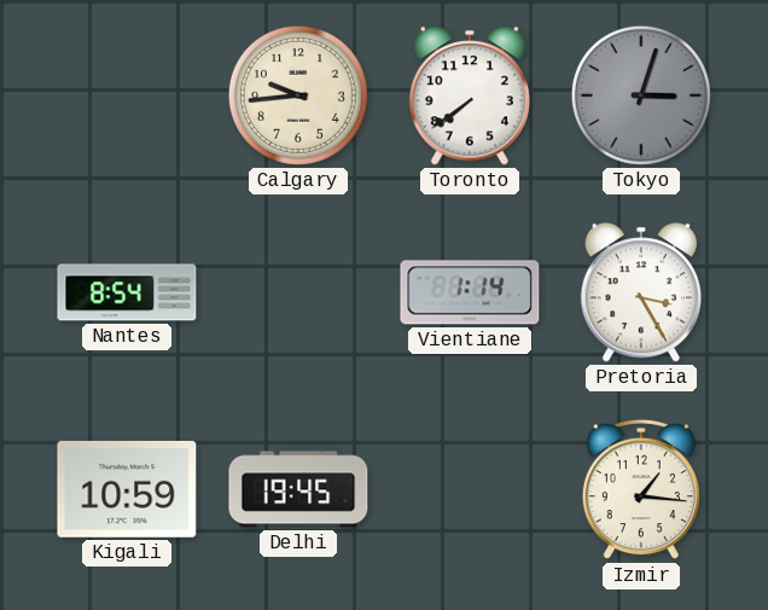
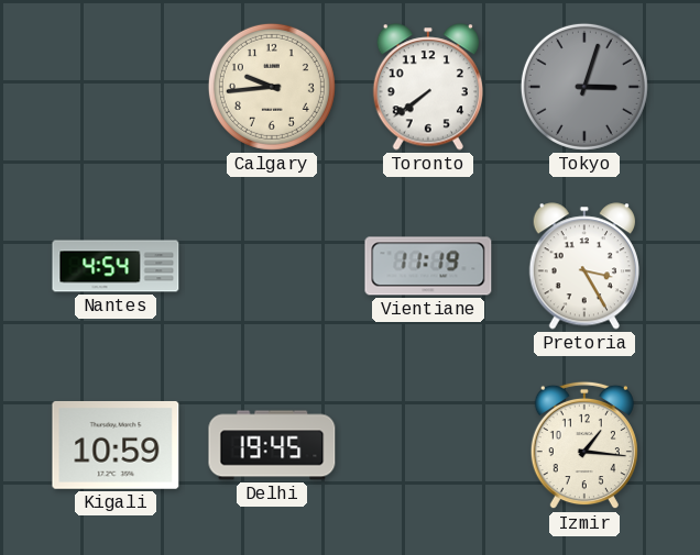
Nantes: 8:54 -> 4:54
Vientiane: 1:14 -> 11:19
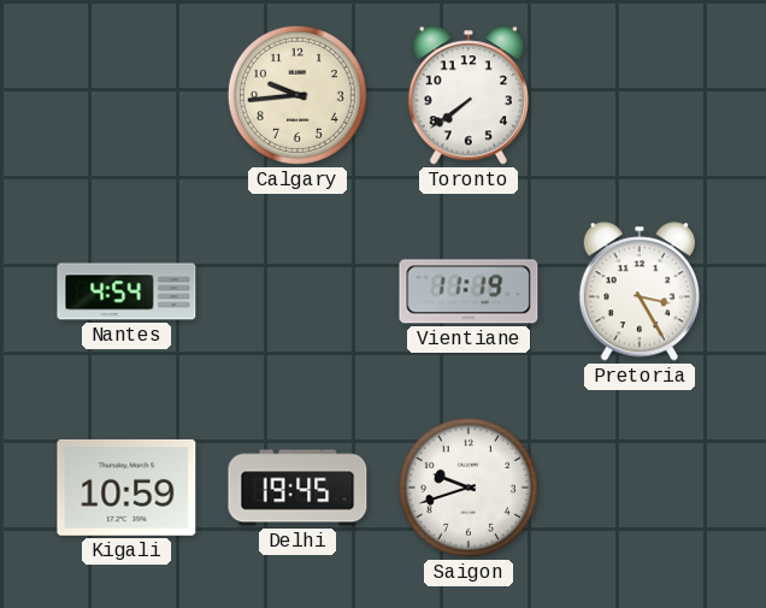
Tokyo: 3:03 -> none
Saigon: none -> 9:42
Izmir: 1:16 -> none
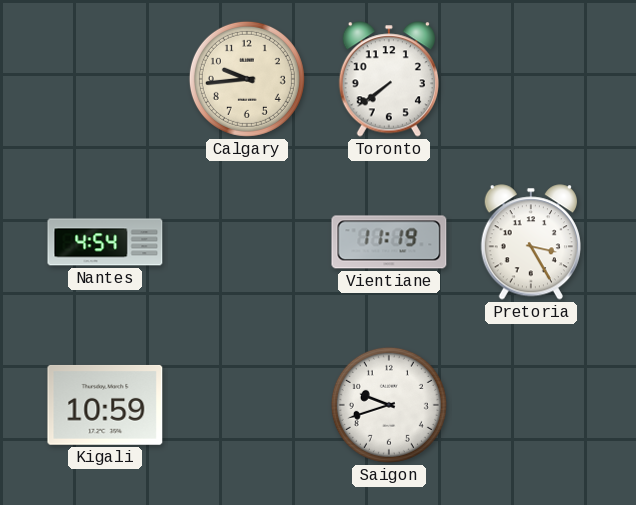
Delhi: 19:45 -> none
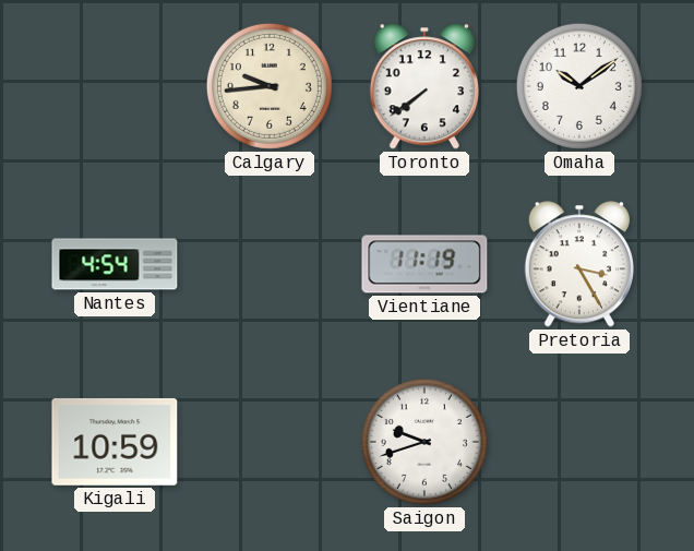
Omaha: none -> 10:09
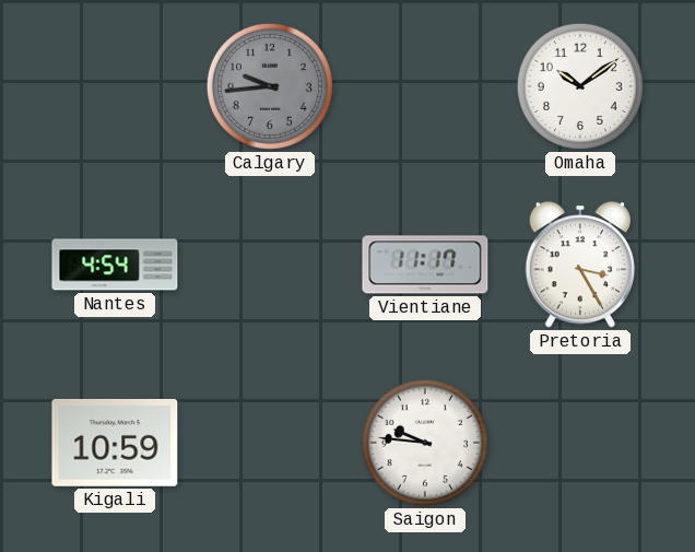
Calgary dial: cream -> grey
Toronto: 7:39 -> none
Vientiane: 11:19 -> 11:17
Saigon: 9:42 -> 9:46
